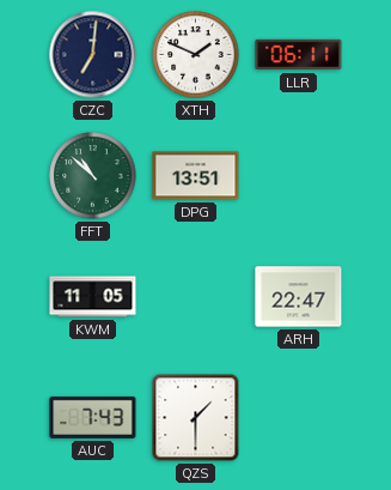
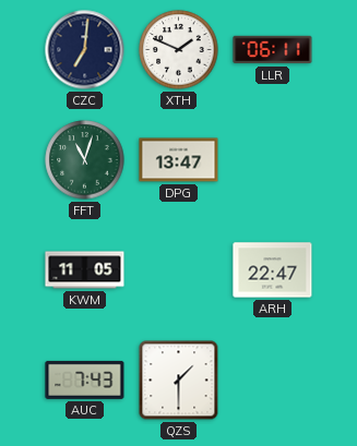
FFT: 10:52 -> 11:03
DPG: 13:51 -> 13:47
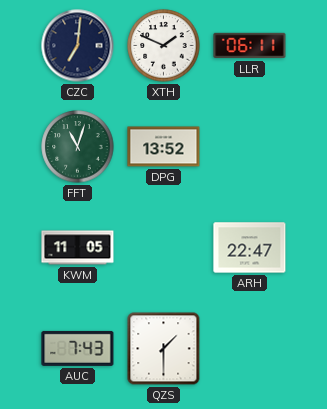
DPG: 13:47 -> 13:52
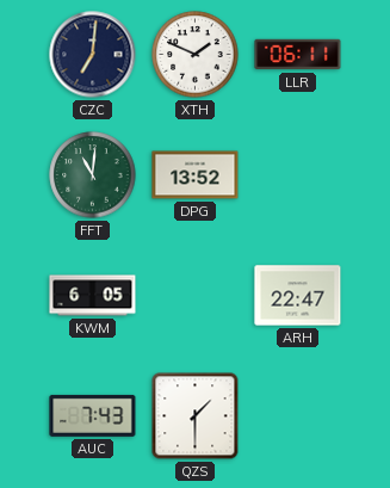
FFT: 11:03 -> 11:01
KWM: 11:05 -> 6:05
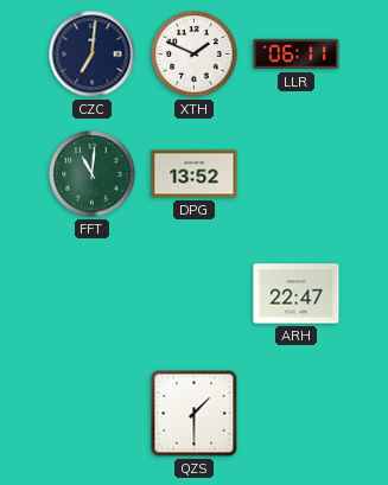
KWM: 6:05 -> none
AUC: 7:43 -> none
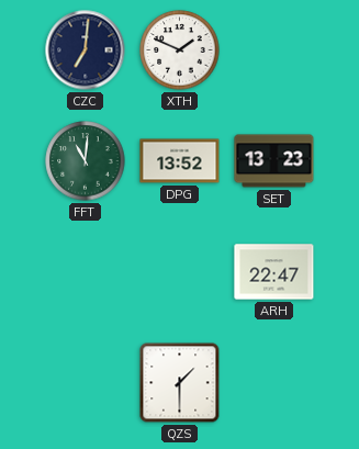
LLR: 06:11 -> none
SET: none -> 13:23
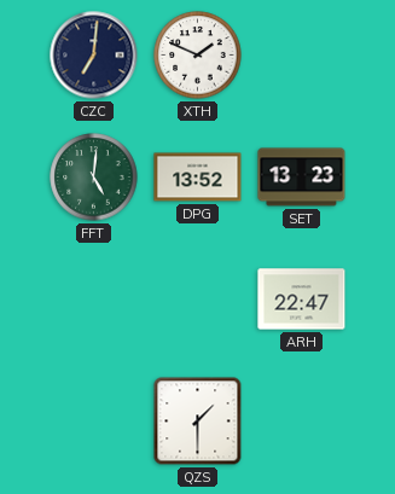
FFT: 11:01 -> 5:01
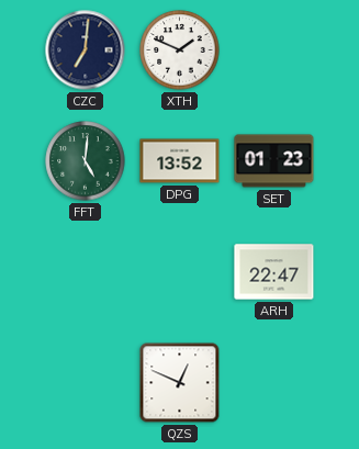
SET: 13:23 -> 01:23
QZS: 1:30 -> 12:49
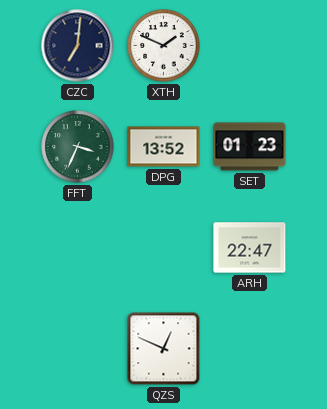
FFT: 5:01 -> 3:34
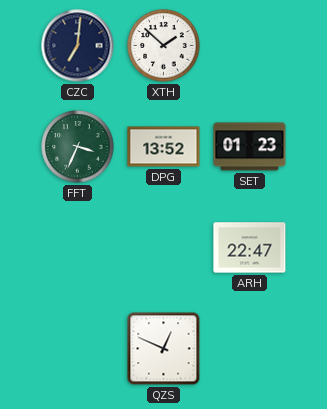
XTH: 1:49 -> 1:52
